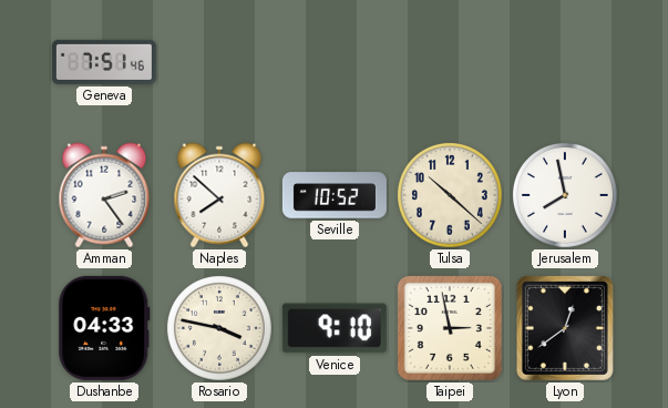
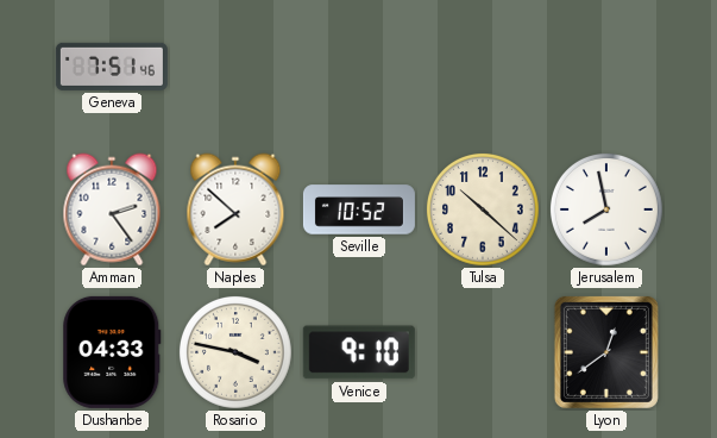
Taipei: 2:58 -> none
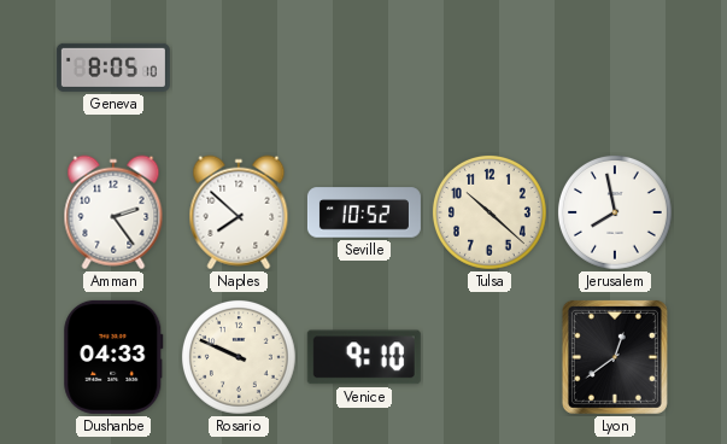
Geneva: 7:51 -> 8:05
Rosario: 3:47 -> 9:49
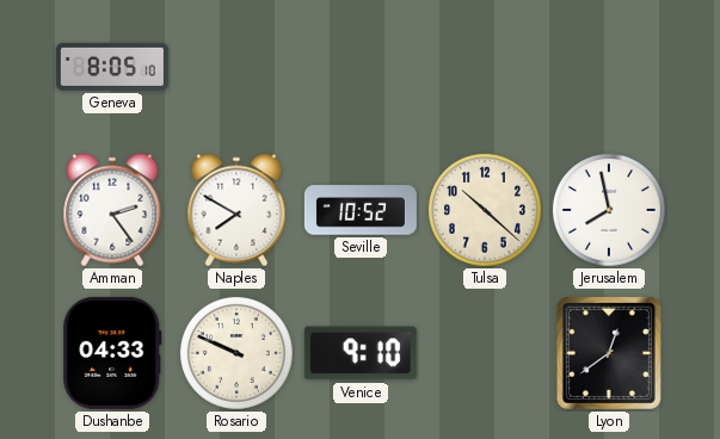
Naples: 7:52 -> 7:50
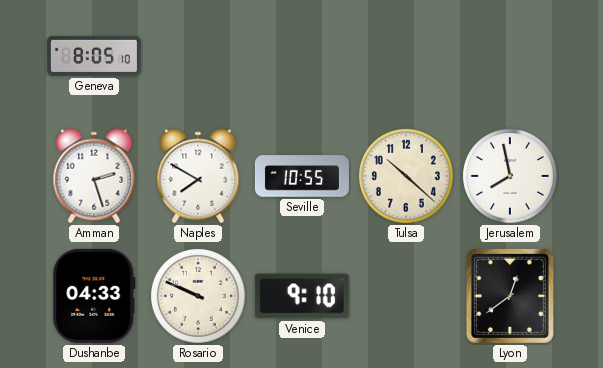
Amman: 2:24 -> 2:27
Seville: 10:52 -> 10:55
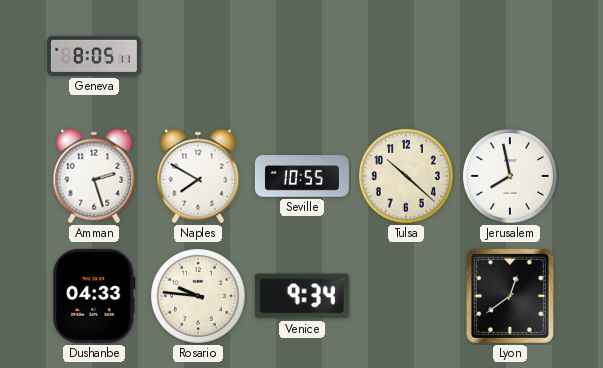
Geneva: 8:05:10 -> 8:05:11
Rosario: 9:49 -> 9:46
Venice: 9:10 -> 9:34
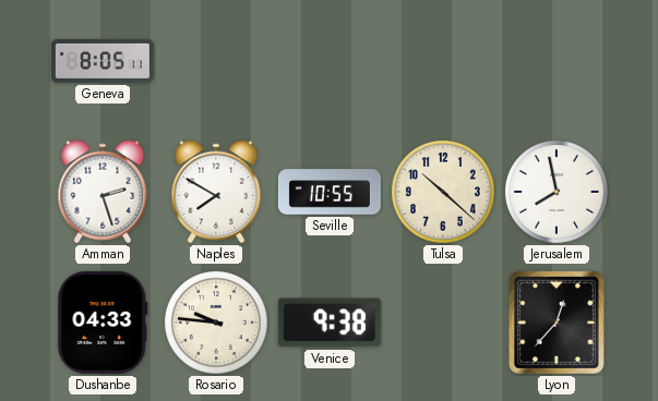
Venice: 9:34 -> 9:38
Lyon: 12:39 -> 12:37
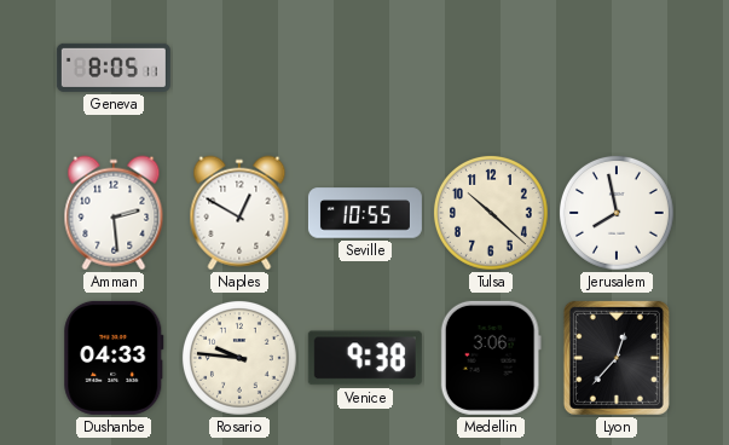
Amman: 2:27 -> 2:29
Naples: 7:50 -> 12:50
Medellin: none -> 3:06
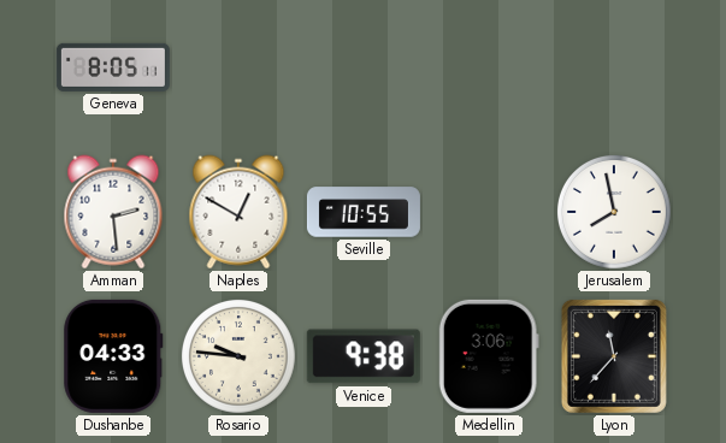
Tulsa: 10:22 -> none
Lyon: 12:37 -> 11:37
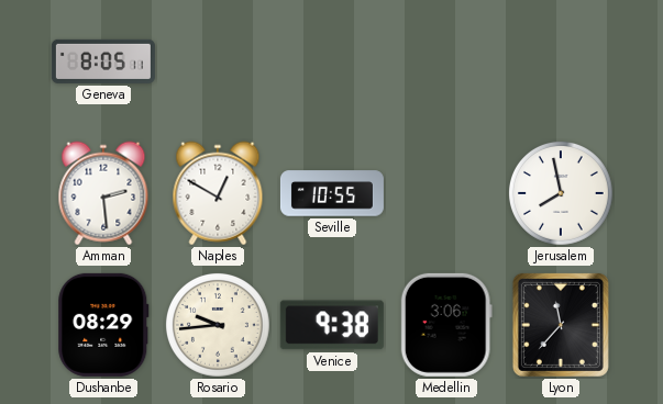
Dushanbe: 04:33 -> 08:29
Rosario: 9:46 -> 9:44
